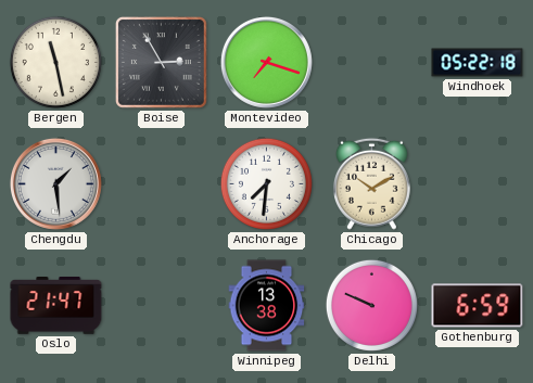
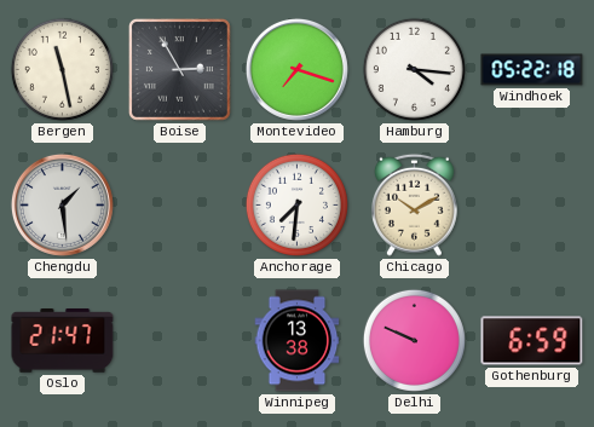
Hamburg: none -> 4:16
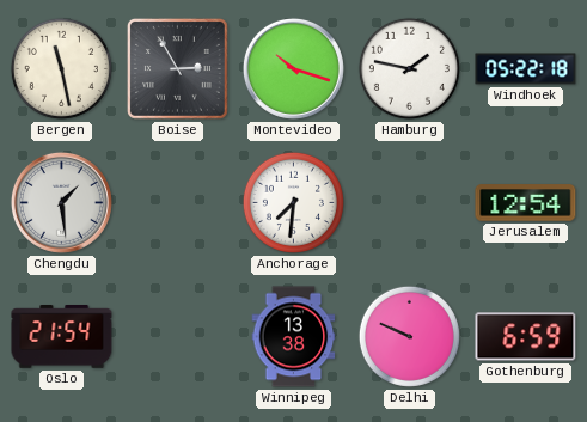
Montevideo: 7:18 -> 10:18
Hamburg: 4:16 -> 1:47
Chicago: 10:10 -> none
Jerusalem: none -> 12:54
Oslo: 21:47 -> 21:54
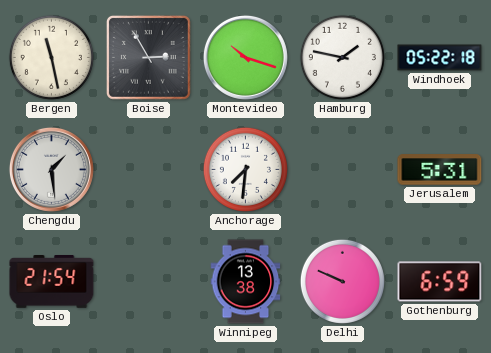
Jerusalem: 12:54 -> 5:31
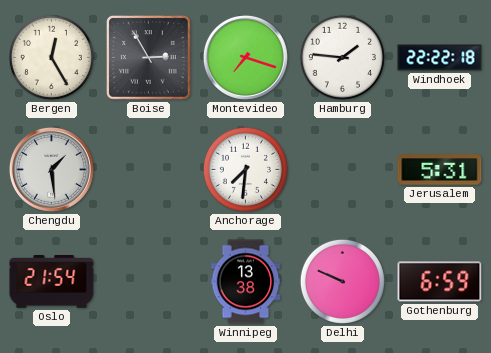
Bergen: 11:28 -> 12:25
Montevideo: 10:18 -> 7:18
Hamburg: 1:47 -> 1:46
Windhoek: 05:22 -> 22:22
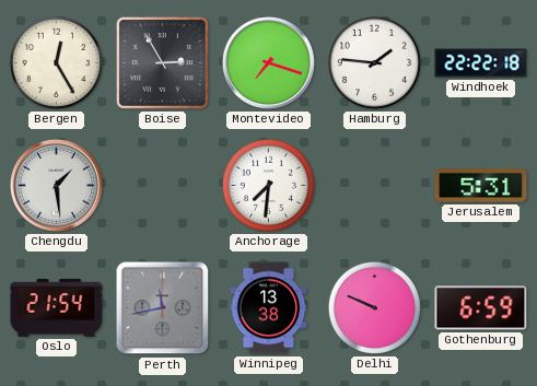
Perth: none -> 11:43
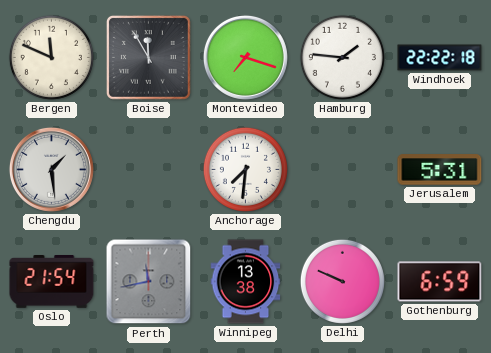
Bergen: 12:25 -> 11:49
Boise: 2:55 -> 11:55
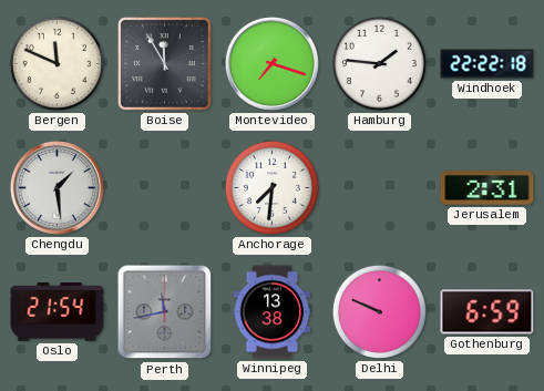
Jerusalem: 5:31 -> 2:31
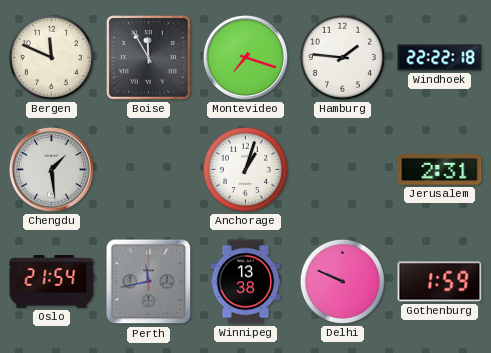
Anchorage: 7:31 -> 1:03
Gothenburg: 6:59 -> 1:59
